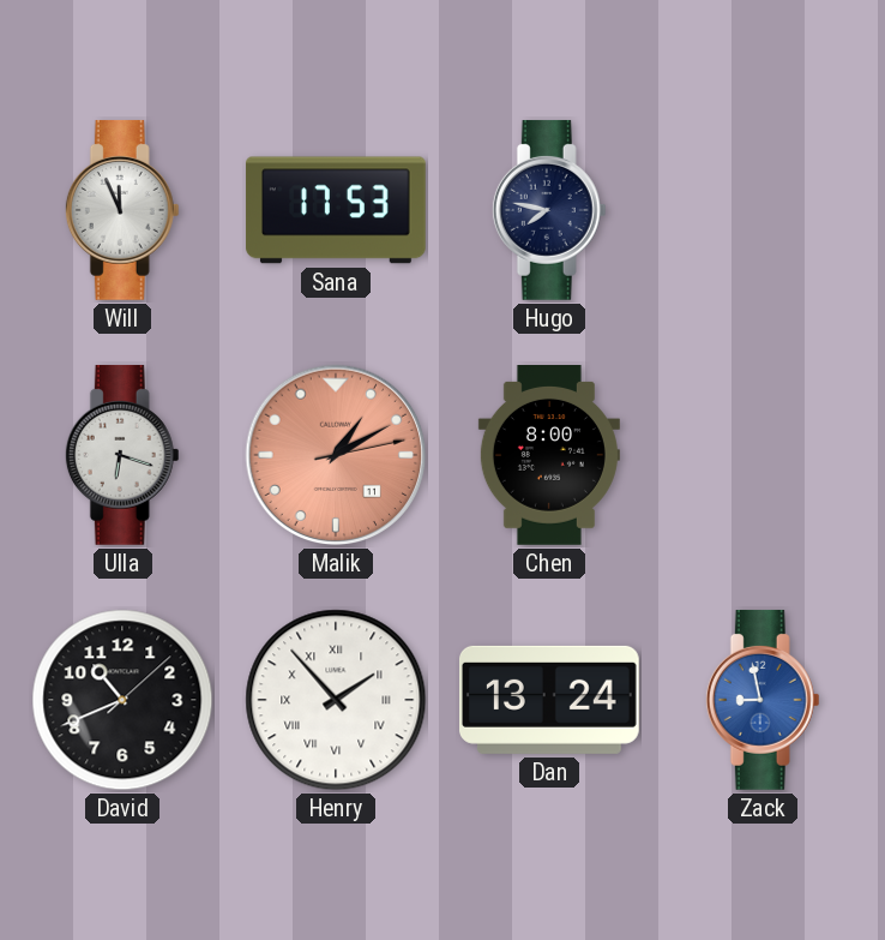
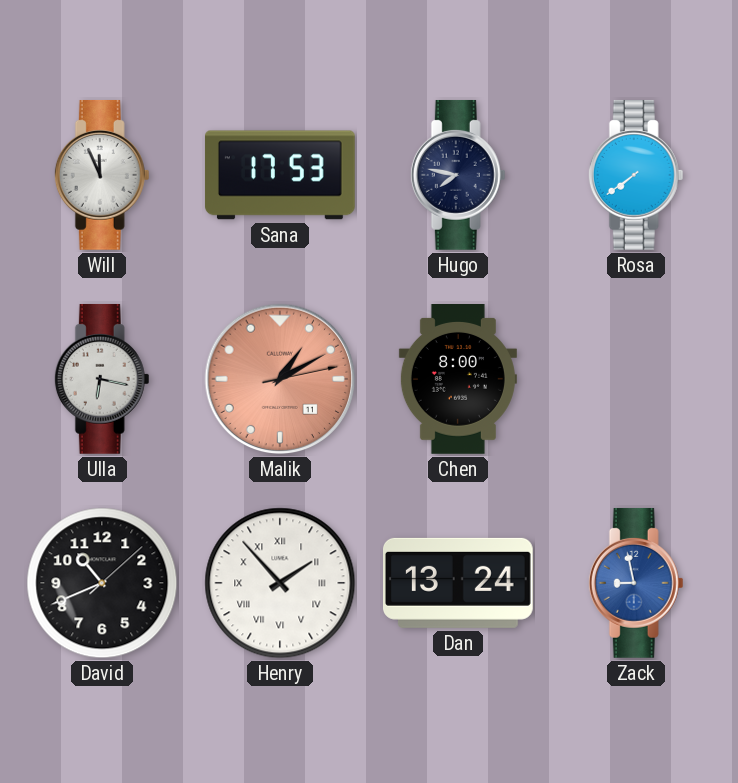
Rosa: none -> 7:39
Ulla: 6:18 -> 6:17
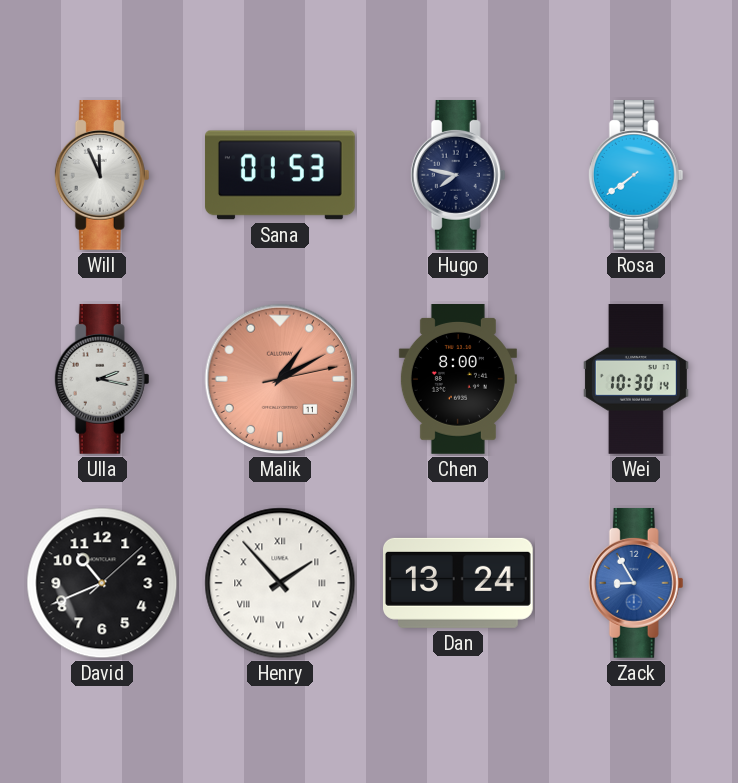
Sana: 17:53 -> 01:53
Ulla: 6:17 -> 2:17
Wei: none -> 10:30
Zack: 8:58 -> 8:55
